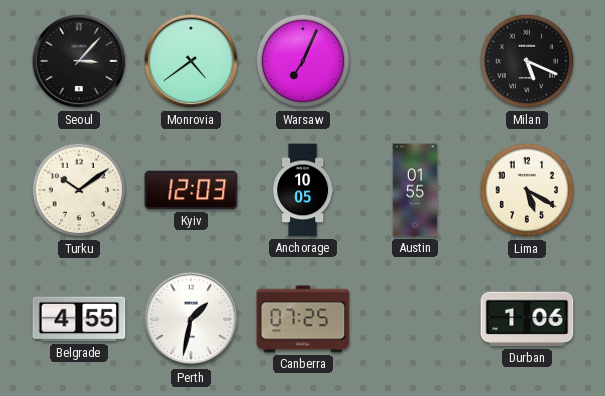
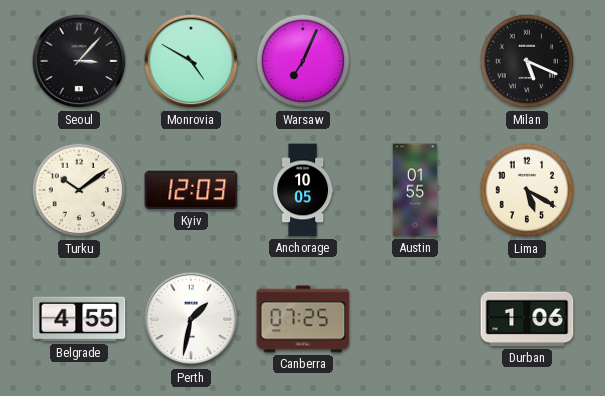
Monrovia: 4:39 -> 4:50
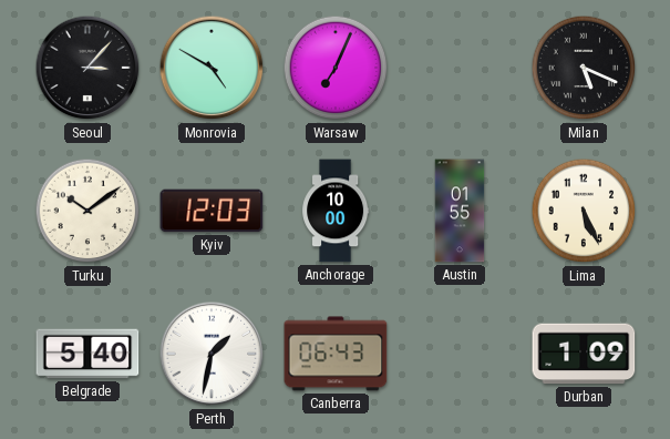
Anchorage: 10:05 -> 10:00
Lima: 5:20 -> 5:26
Belgrade: 4:55 -> 5:40
Canberra: 07:25 -> 06:43
Durban: 1:06 -> 1:09
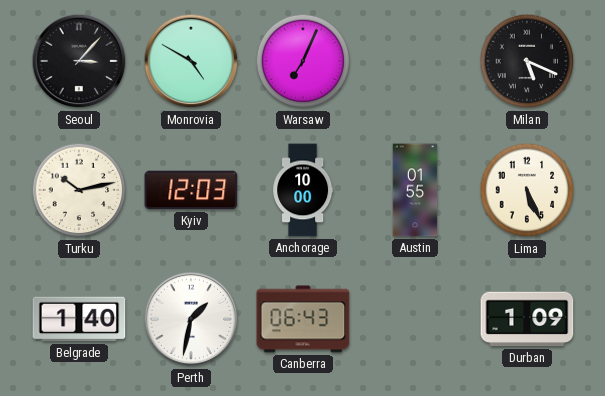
Turku: 10:09 -> 10:13
Belgrade: 5:40 -> 1:40
